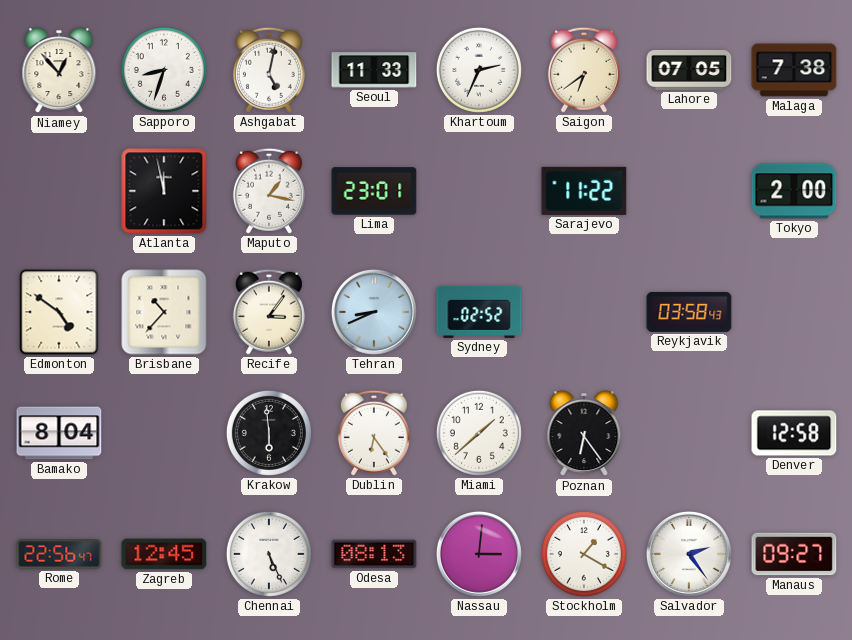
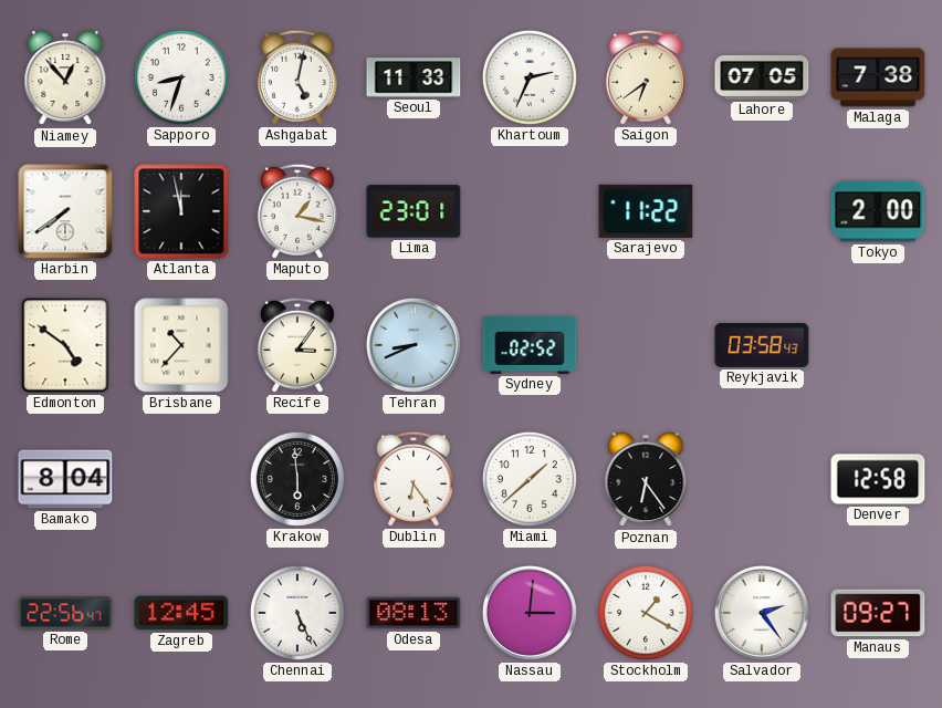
Harbin: none -> 7:39
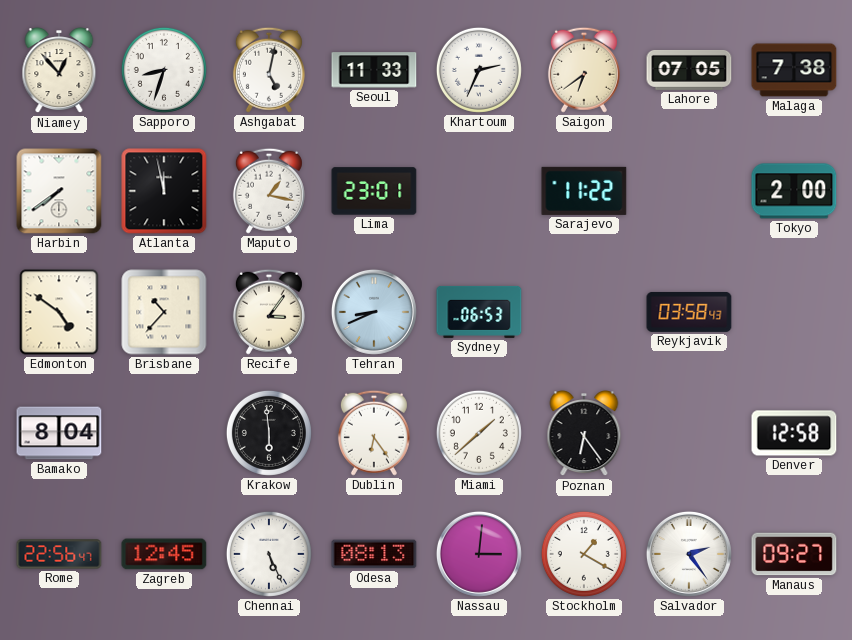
Sydney: 02:52 -> 06:53
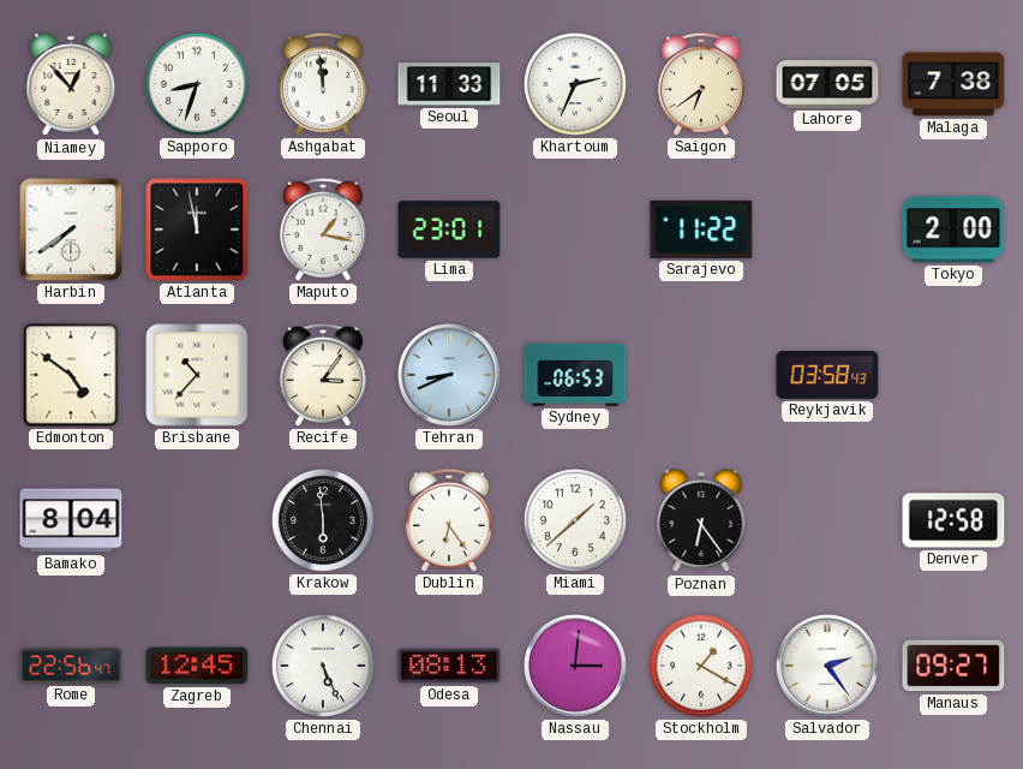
Ashgabat: 5:02 -> 11:59
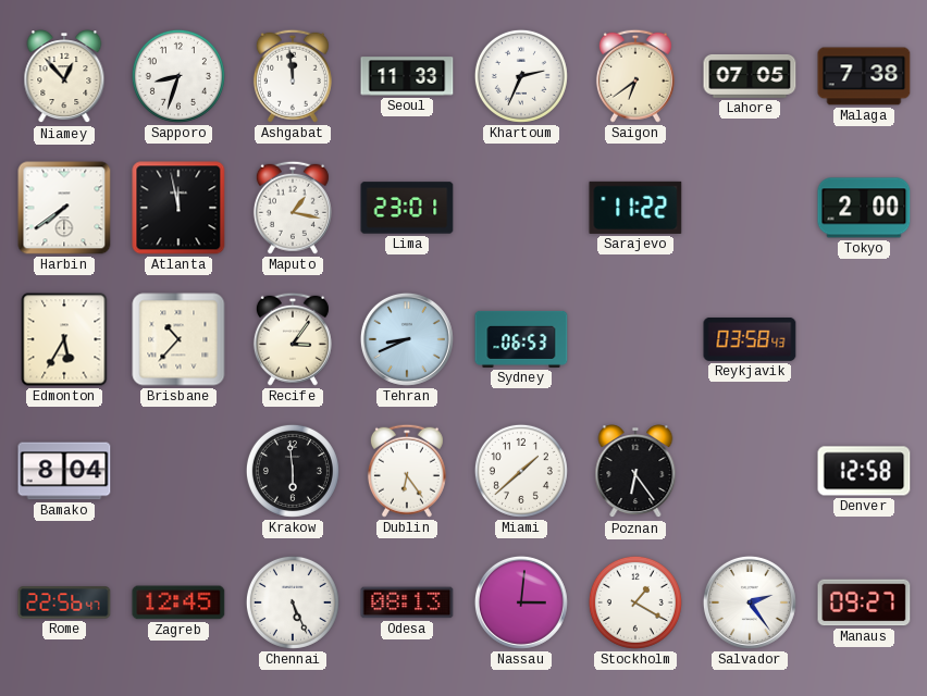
Edmonton: 4:51 -> 5:35
